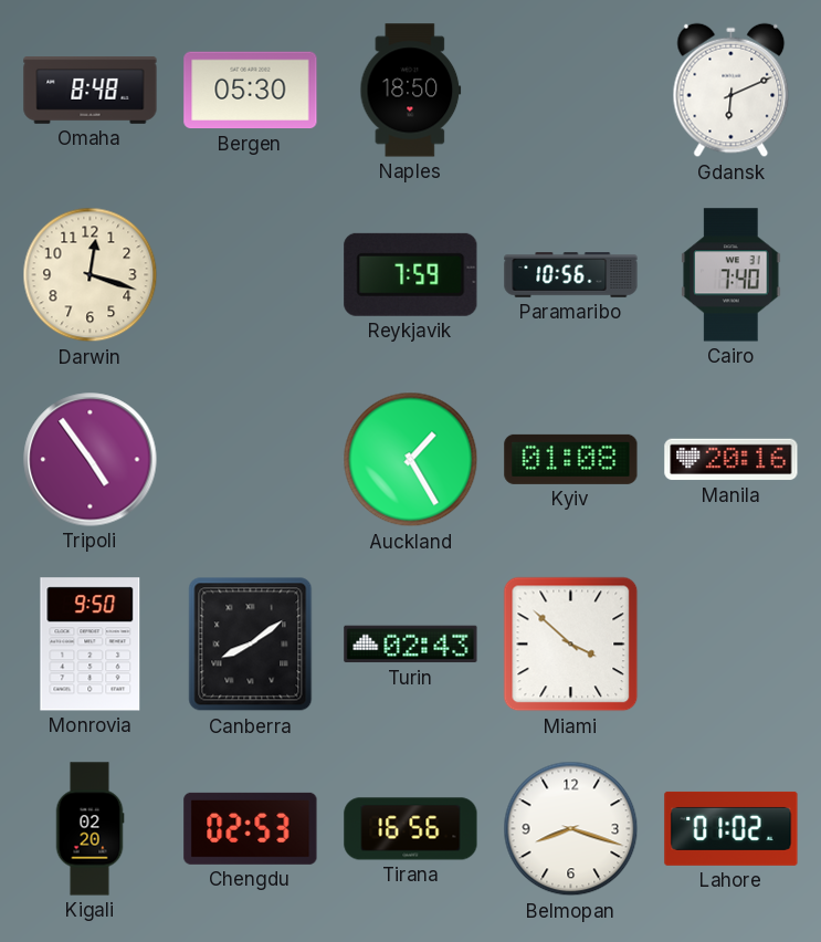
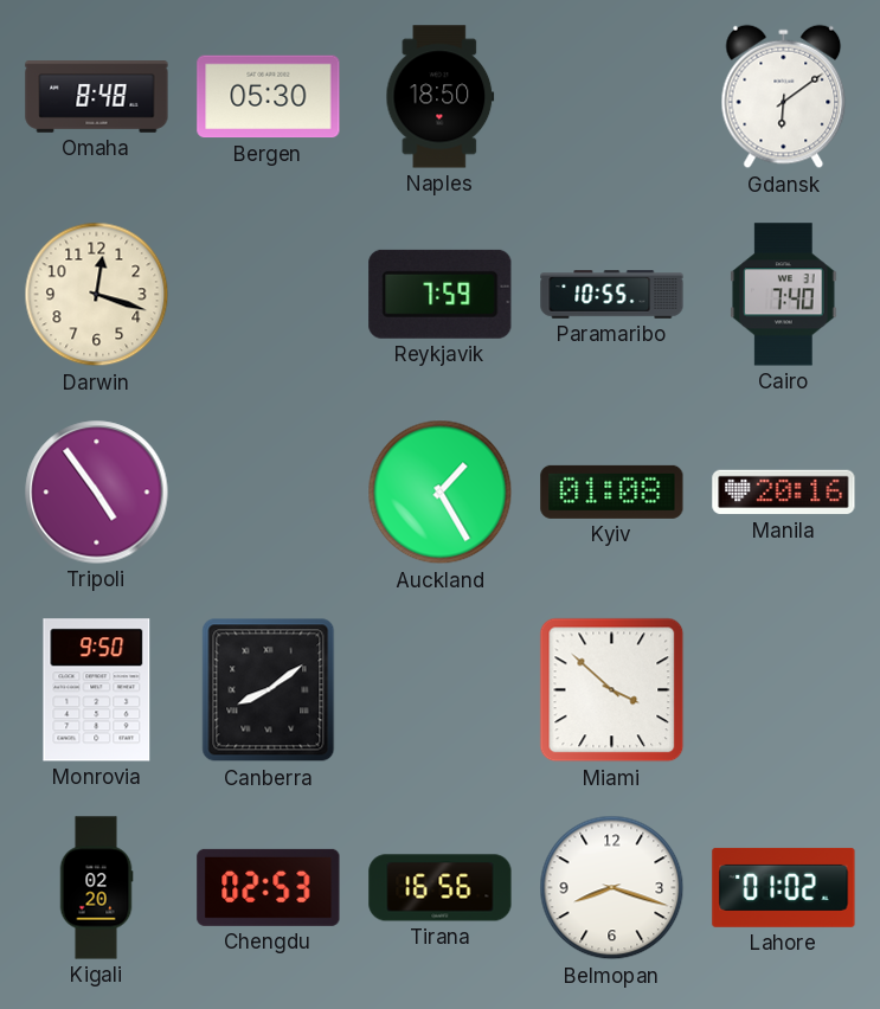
Gdansk: 6:11 -> 6:09
Paramaribo: 10:56 -> 10:55
Turin: 02:43 -> none
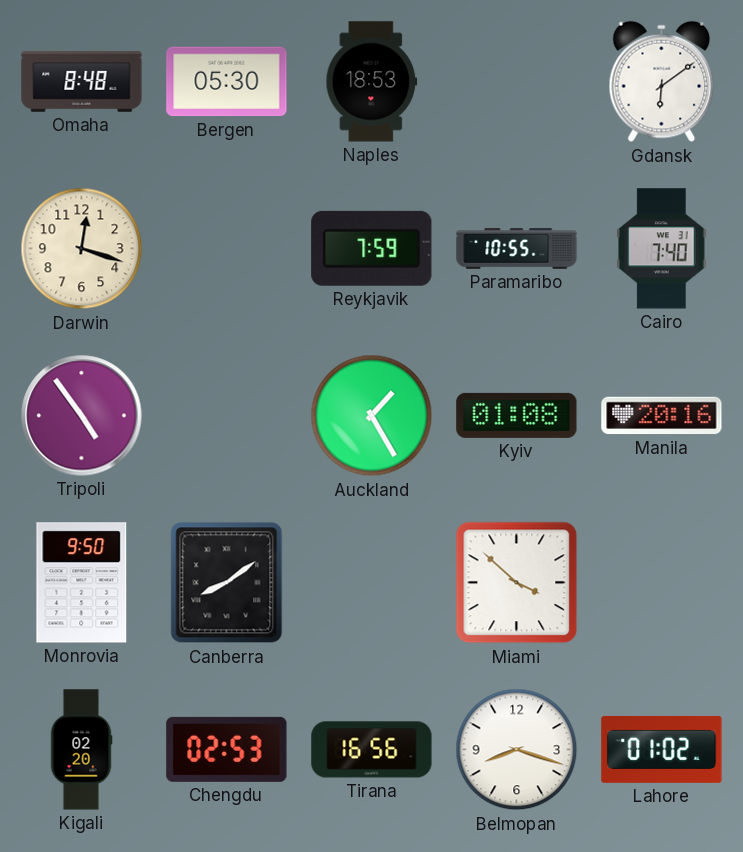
Naples: 18:50 -> 18:53
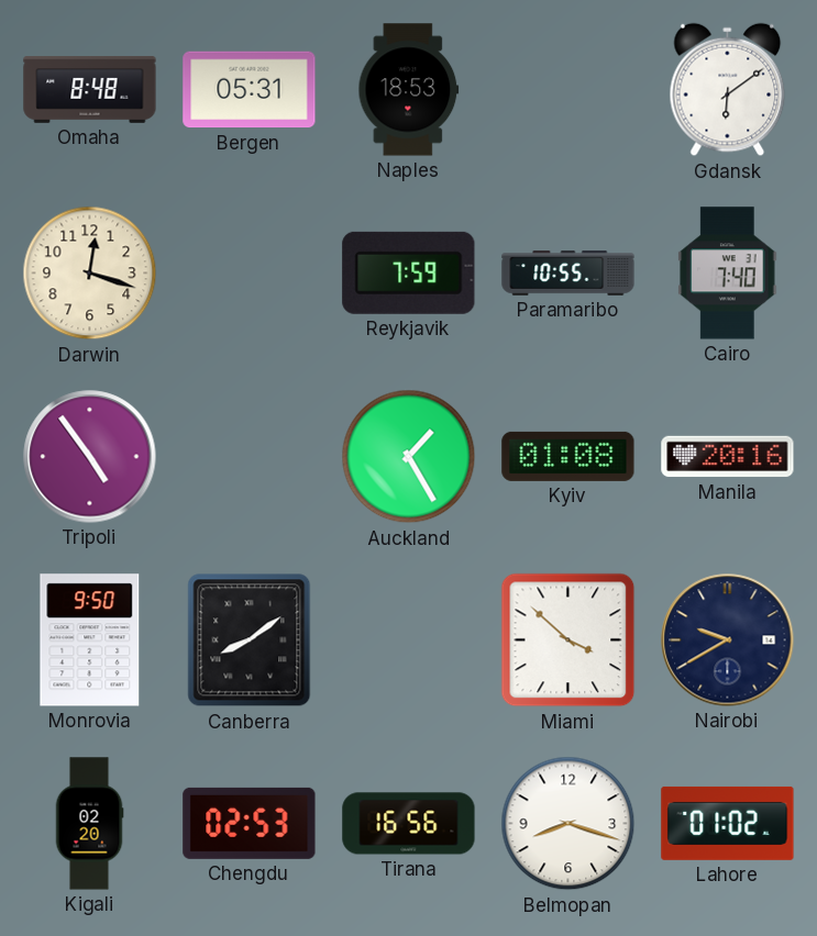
Bergen: 05:30 -> 05:31
Nairobi: none -> 9:40
